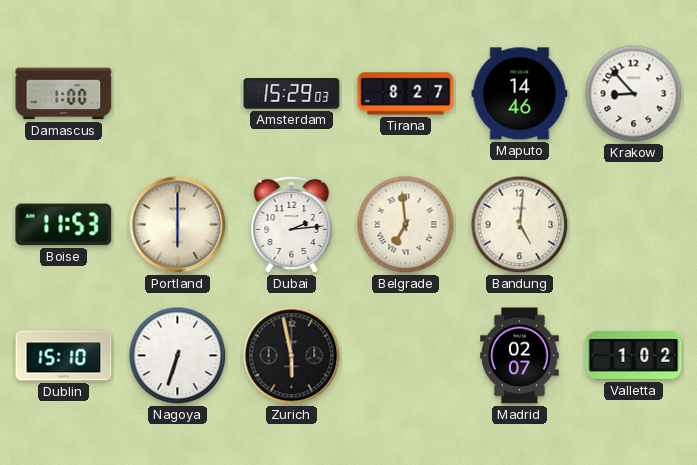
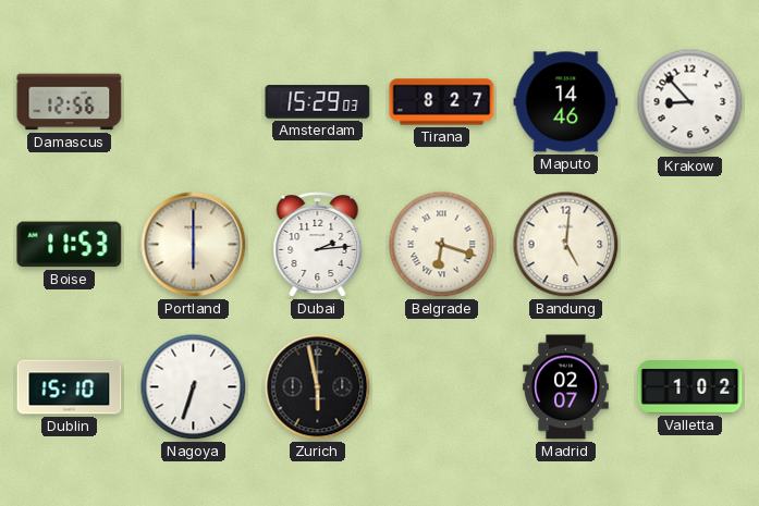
Damascus: 1:00 -> 12:56
Belgrade: 6:59 -> 6:18
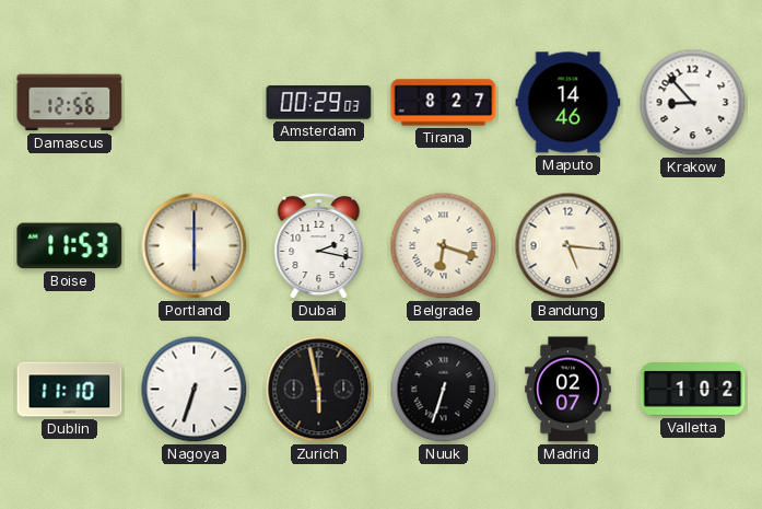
Amsterdam: 15:29 -> 00:29
Dubai: 2:14 -> 2:17
Bandung: 5:01 -> 5:16
Dublin: 15:10 -> 11:10
Nuuk: none -> 6:33
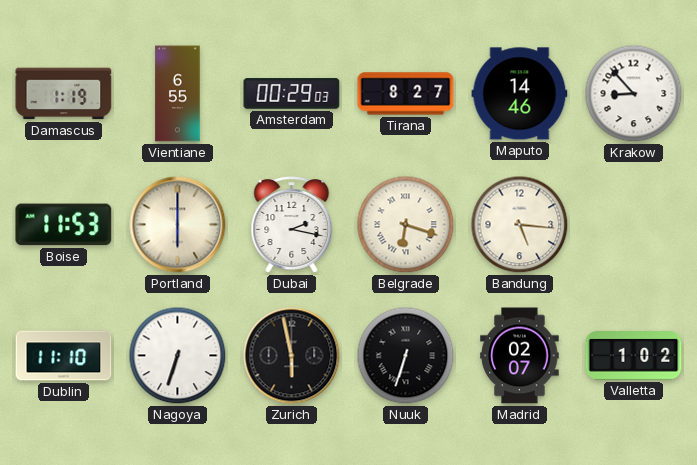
Damascus: 12:56 -> 1:19
Vientiane: none -> 6:55
